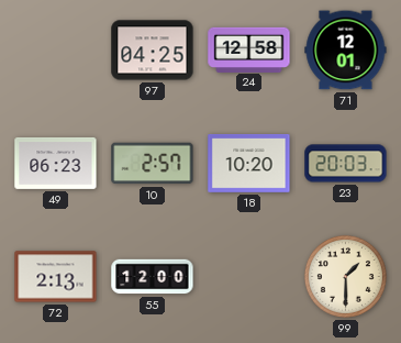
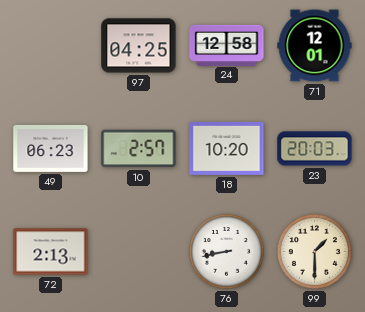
55: 12:00 -> none
76: none -> 8:43
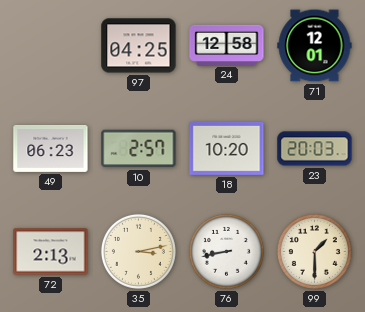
35: none -> 3:13
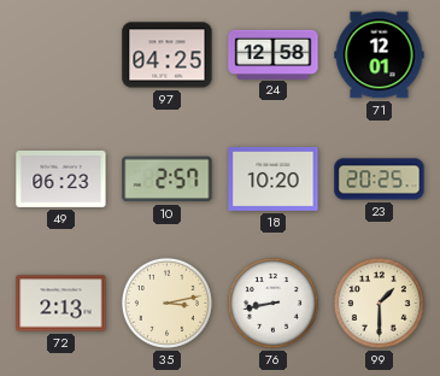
23: 20:03 -> 20:25
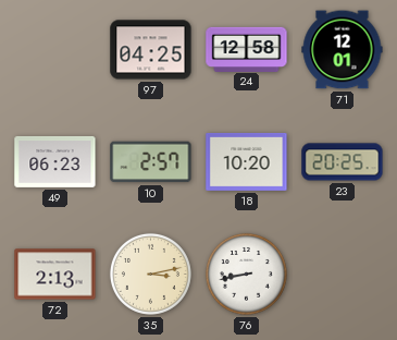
99: 1:30 -> none
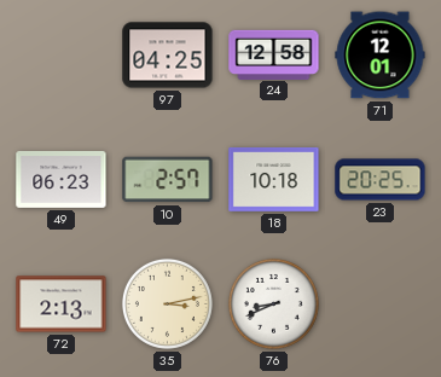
18: 10:20 -> 10:18
76: 8:43 -> 8:41
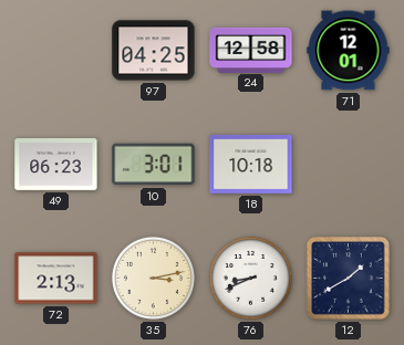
10: 2:57 -> 3:01
23: 20:25 -> none
12: none -> 1:40
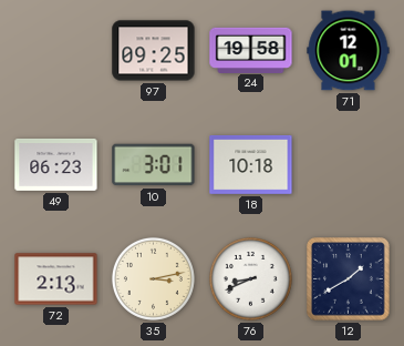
97: 04:25 -> 09:25
24: 12:58 -> 19:58
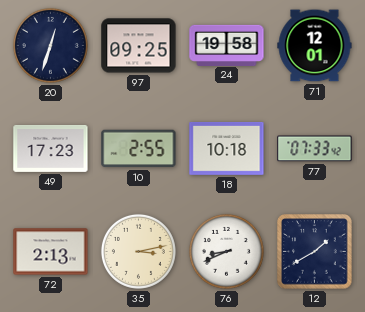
20: none -> 12:33
49: 06:23 -> 17:23
10: 3:01 -> 2:55
77: none -> 07:33
